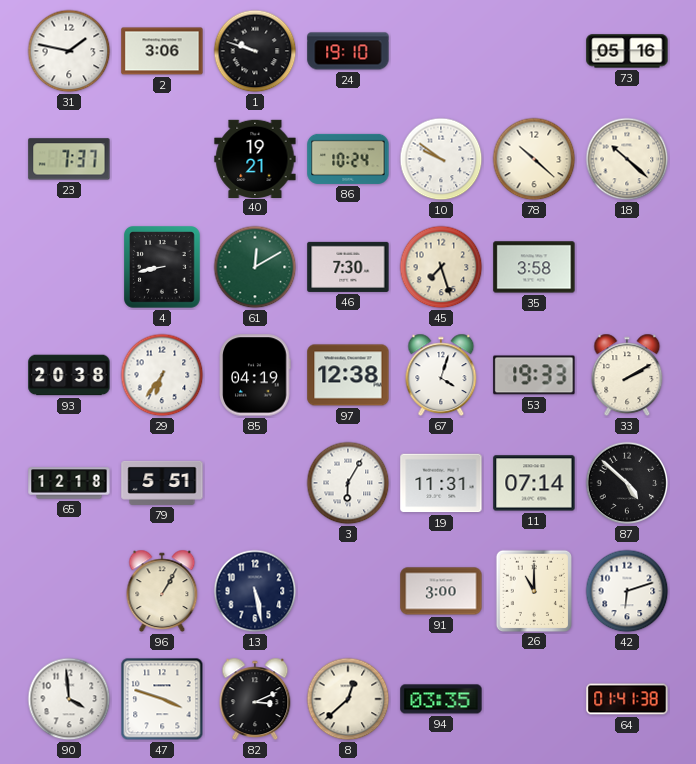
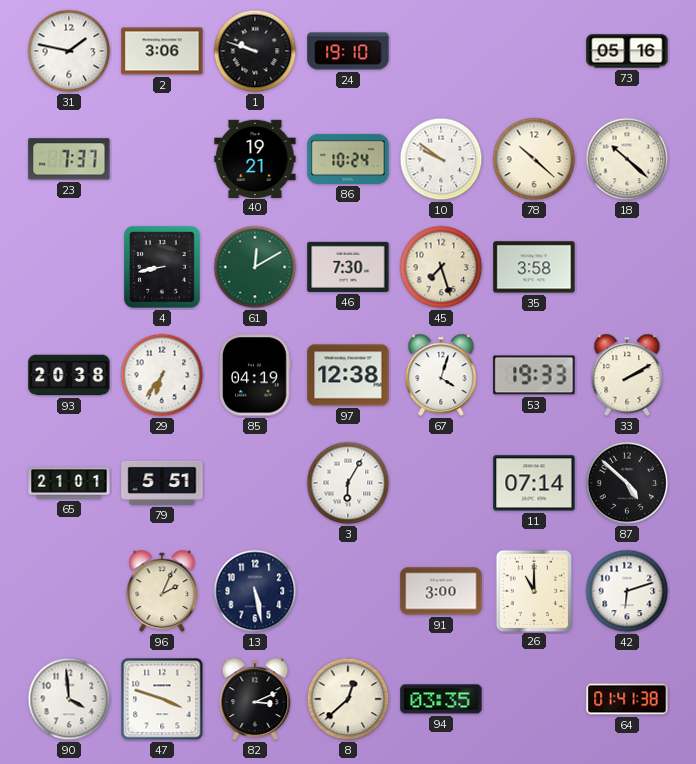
65: 12:18 -> 21:01
19: 11:31 -> none
96: 1:05 -> 2:04
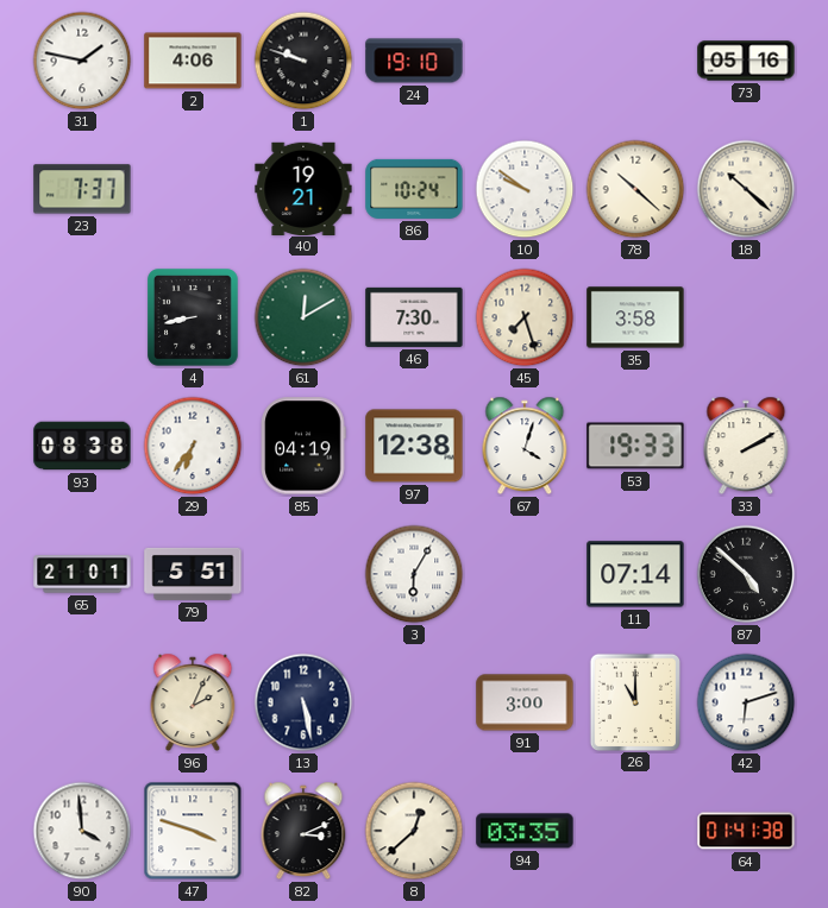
2: 3:06 -> 4:06
93: 20:38 -> 08:38
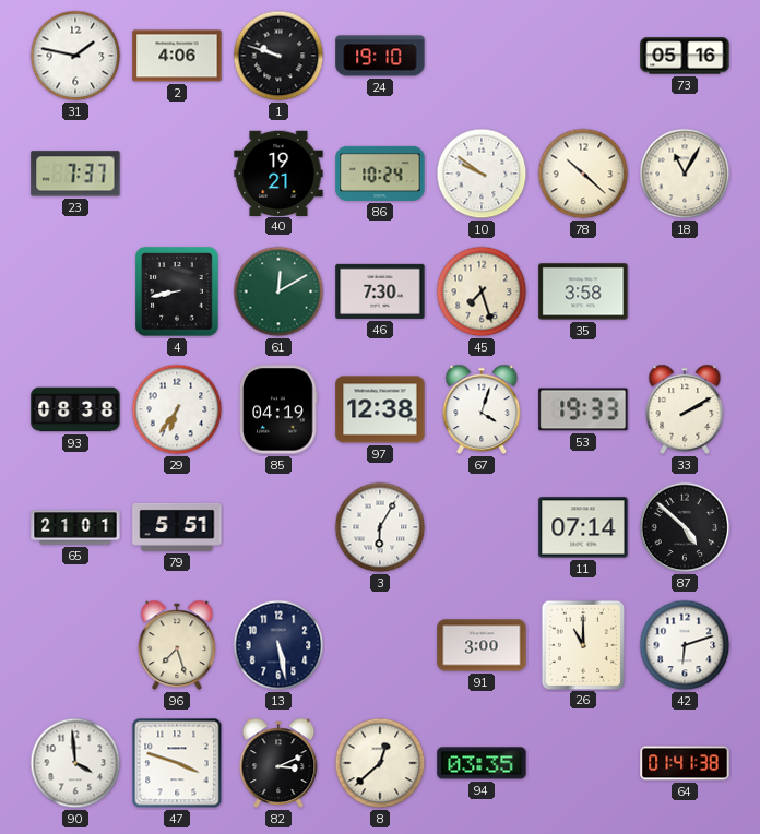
18: 10:22 -> 11:05
96: 2:04 -> 7:27
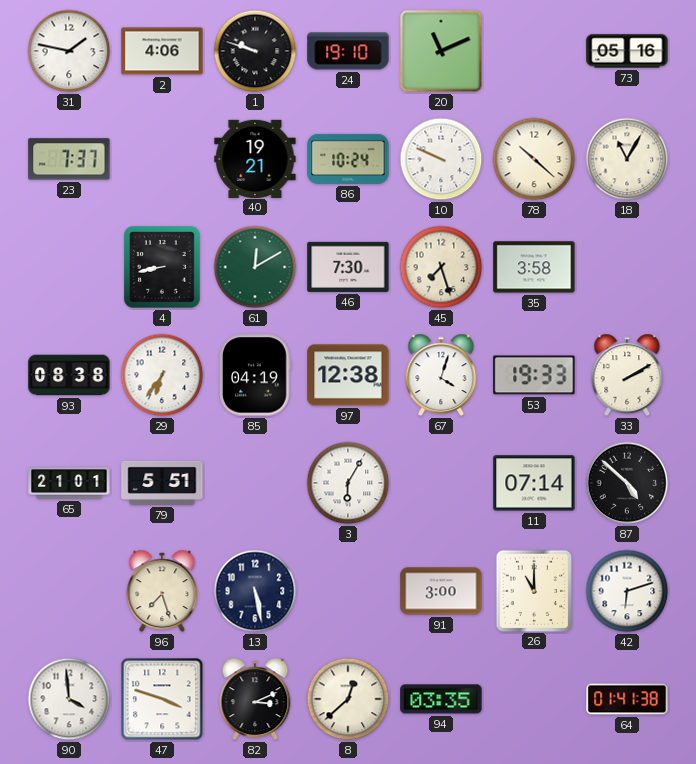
20: none -> 11:11
10: 9:51 -> 9:49
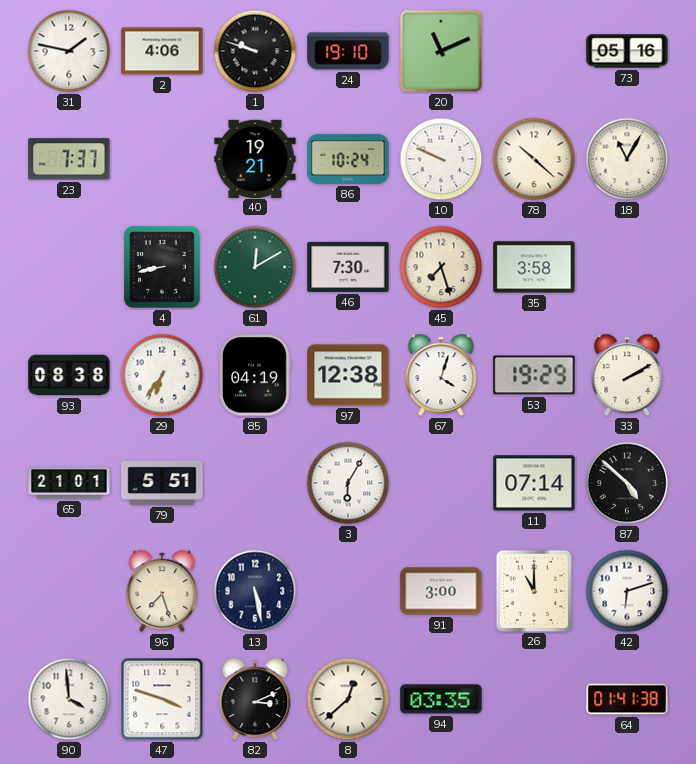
53: 19:33 -> 19:29
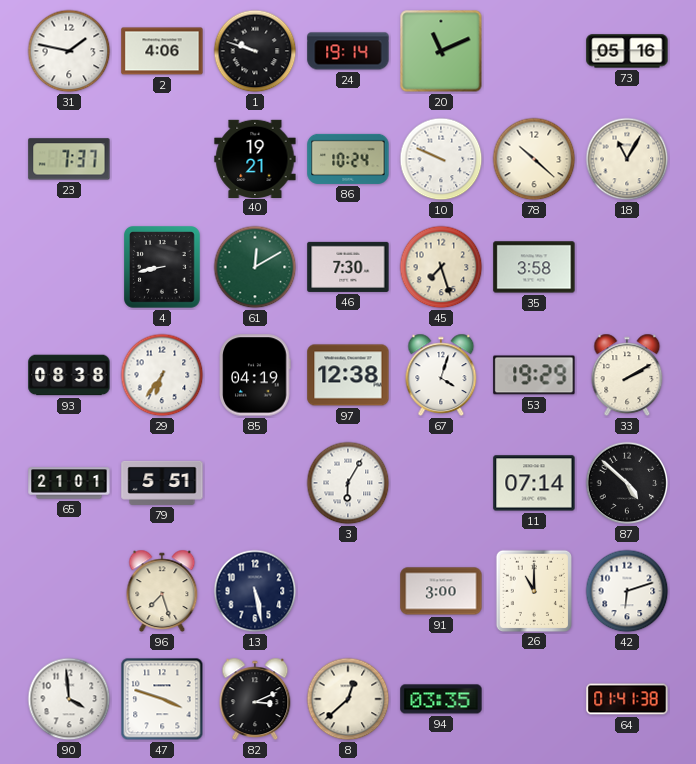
24: 19:10 -> 19:14
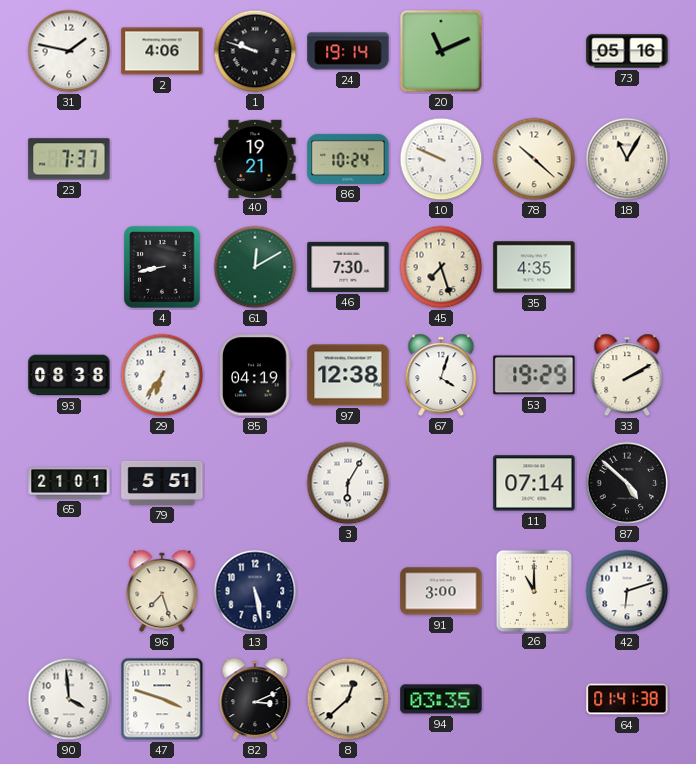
35: 3:58 -> 4:35
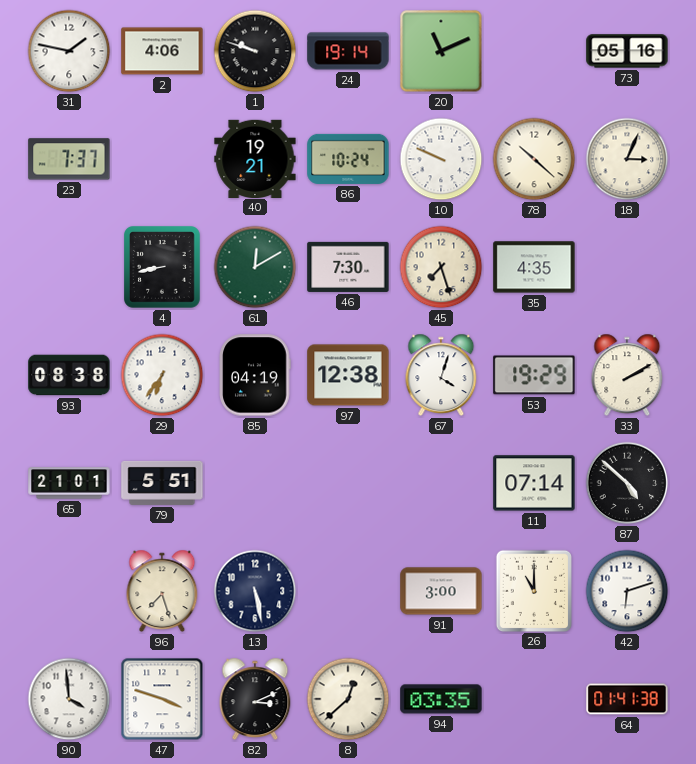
18: 11:05 -> 3:04
3: 6:05 -> none
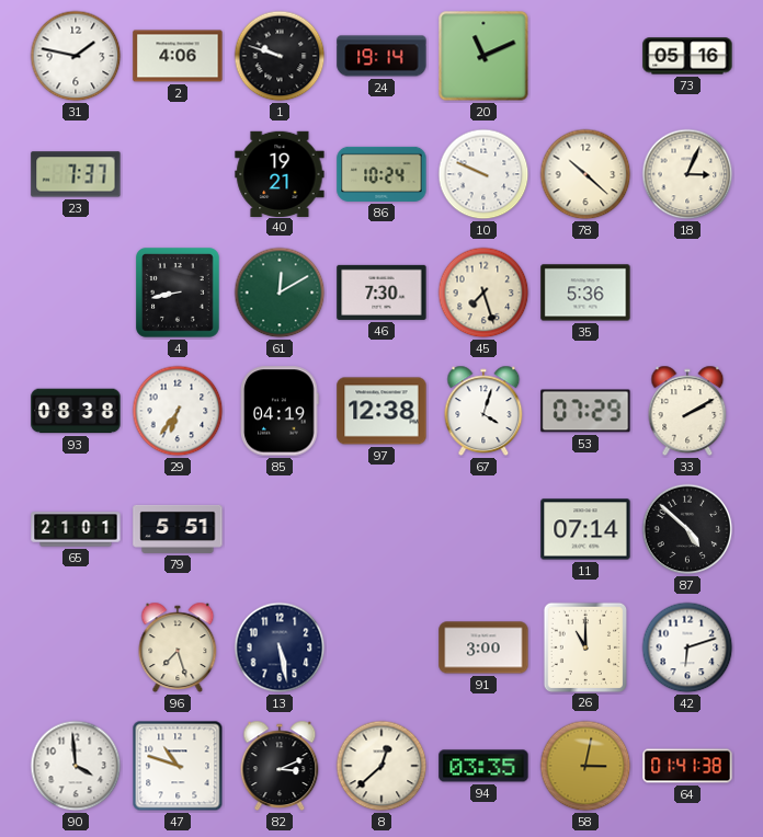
35: 4:35 -> 5:36
53: 19:29 -> 07:29
47: 3:48 -> 10:48
58: none -> 3:02
